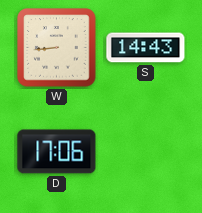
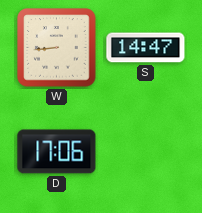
S: 14:43 -> 14:47
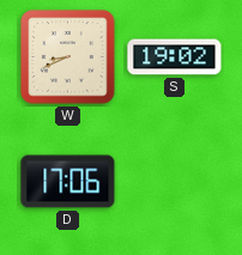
W: 8:44 -> 8:41
S: 14:47 -> 19:02
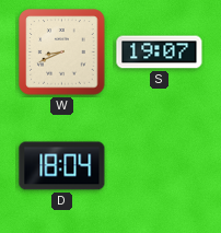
S: 19:02 -> 19:07
D: 17:06 -> 18:04
